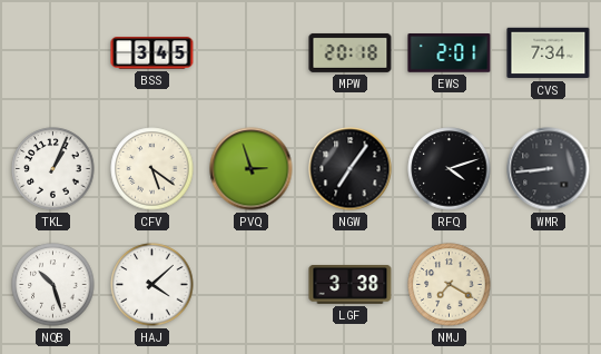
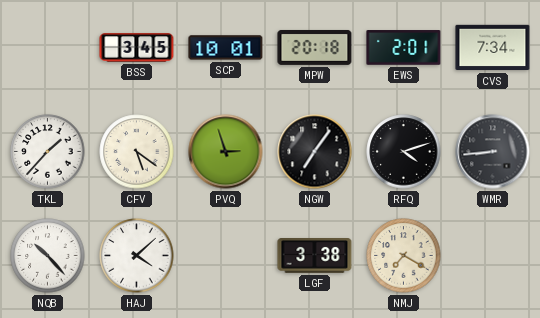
SCP: none -> 10:01
TKL: 1:04 -> 1:37
NQB: 10:27 -> 10:23
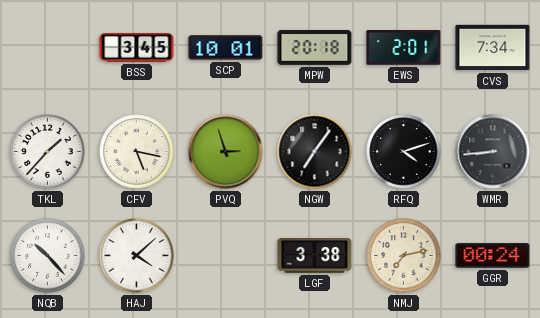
CFV: 5:21 -> 5:17
NMJ: 7:20 -> 7:13
GGR: none -> 00:24
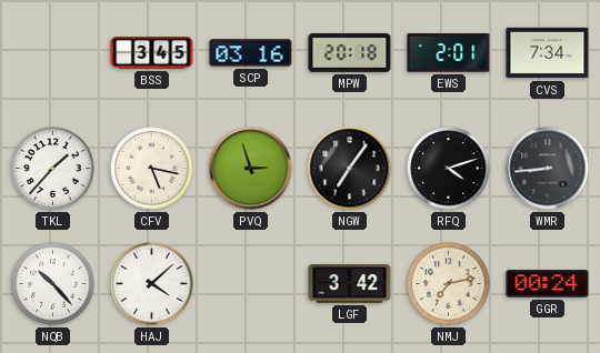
SCP: 10:01 -> 03:16
LGF: 3:38 -> 3:42
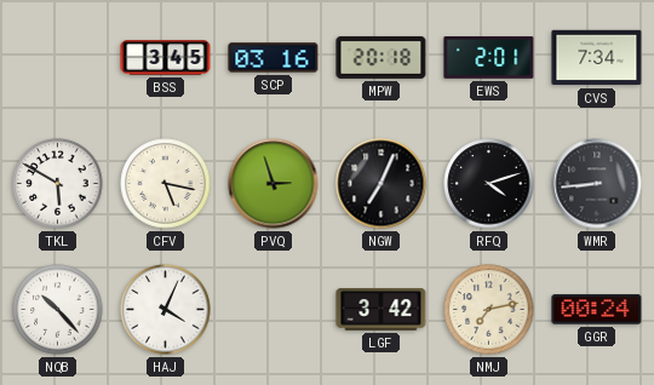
TKL: 1:37 -> 5:50
NGW: 7:06 -> 7:04
HAJ: 4:08 -> 4:04
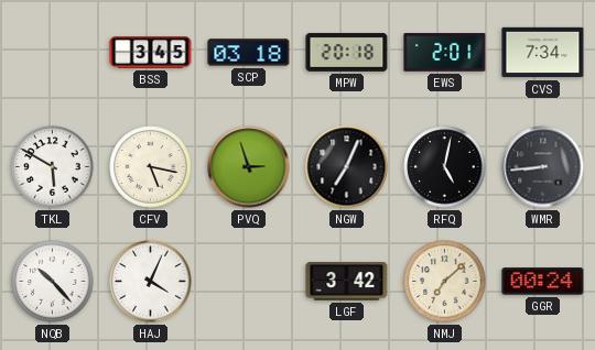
SCP: 03:16 -> 03:18
RFQ: 4:12 -> 5:02
NMJ: 7:13 -> 7:08
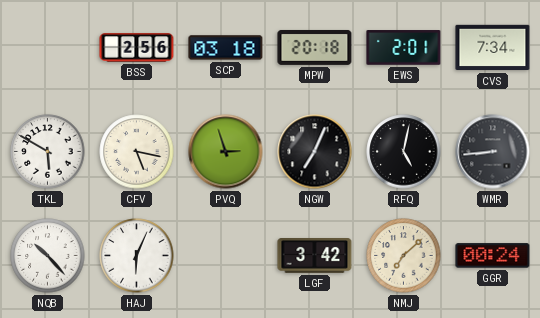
BSS: 3:45 -> 2:56
HAJ: 4:04 -> 6:04
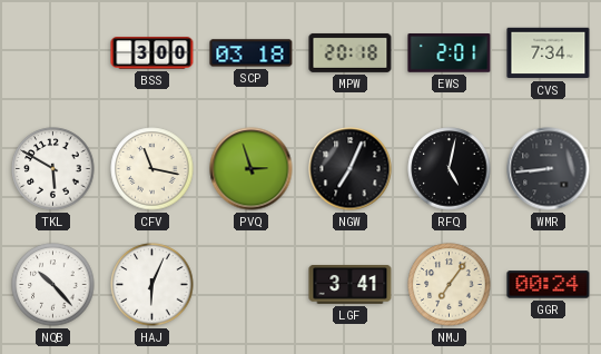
BSS: 2:56 -> 3:00
CFV: 5:17 -> 11:17
LGF: 3:42 -> 3:41
NMJ: 7:08 -> 7:06
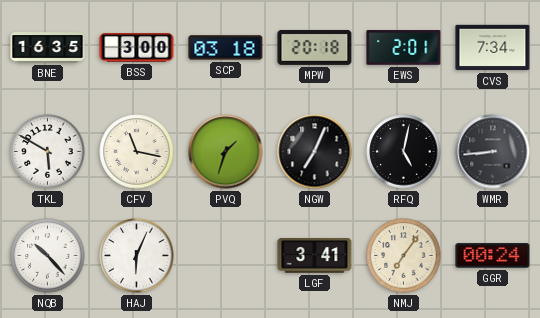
BNE: none -> 16:35
PVQ: 2:57 -> 1:33
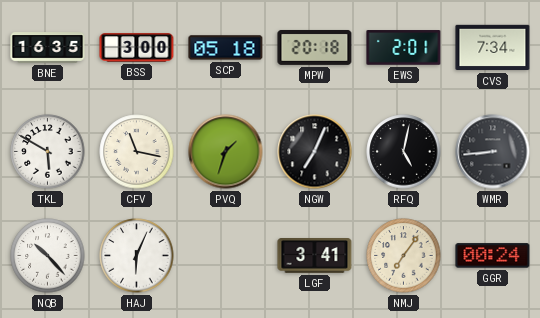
SCP: 03:18 -> 05:18
